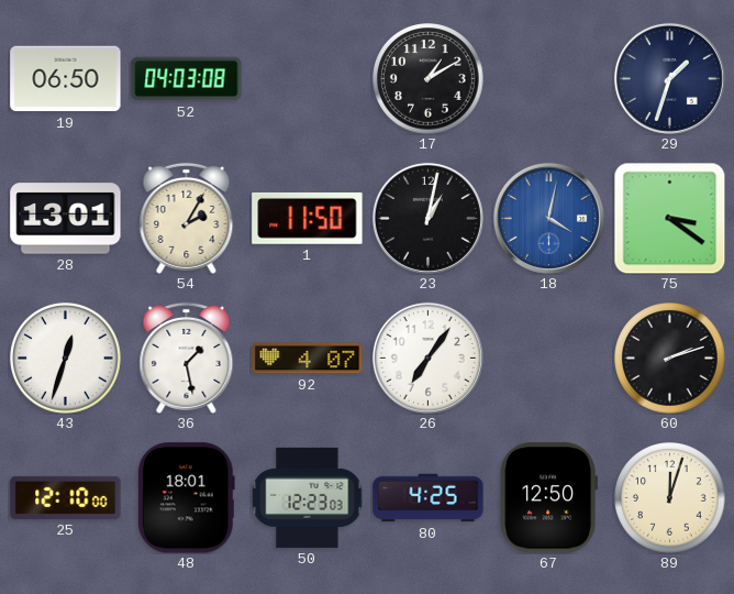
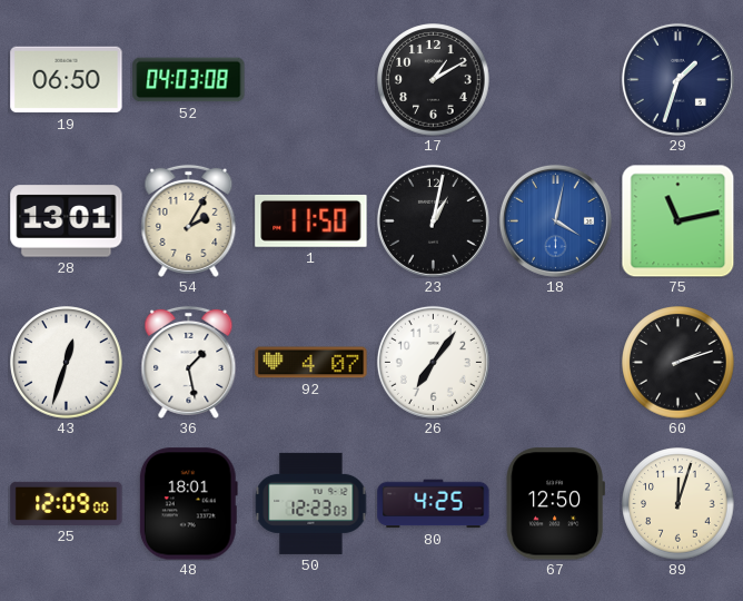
75: 3:21 -> 11:13
25: 12:10 -> 12:09
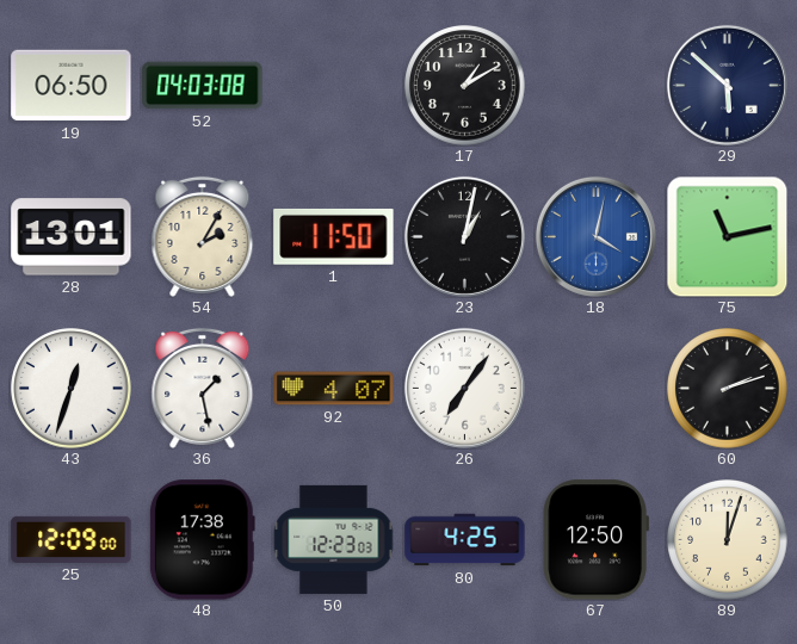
29: 1:33 -> 5:52
48: 18:01 -> 17:38
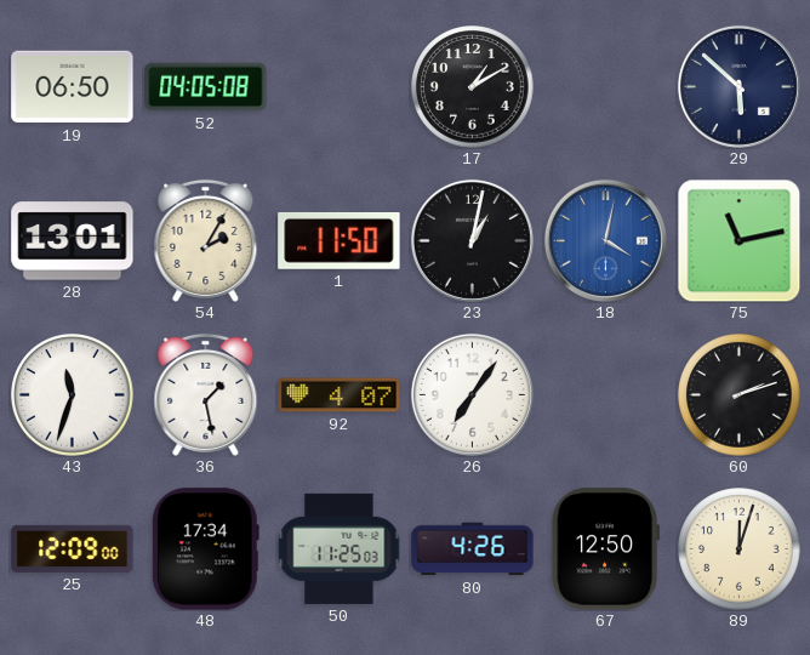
52: 04:03 -> 04:05
43: 12:33 -> 11:33
48: 17:38 -> 17:34
50: 12:23 -> 11:25
80: 4:25 -> 4:26
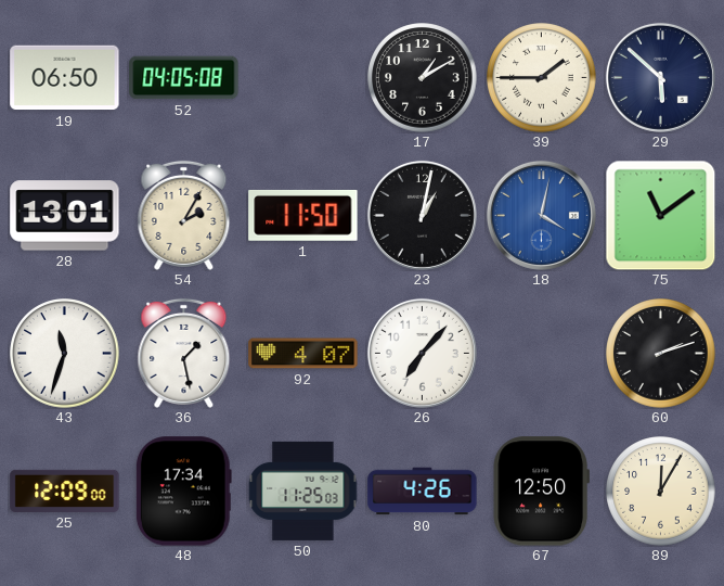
39: none -> 1:45
75: 11:13 -> 11:09
26: 7:06 -> 7:07
89: 12:03 -> 12:05
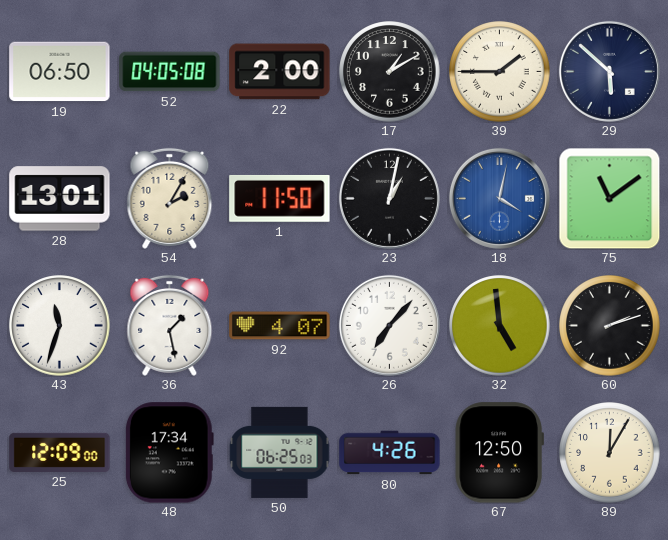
22: none -> 2:00
32: none -> 4:59
50: 11:25 -> 06:25
